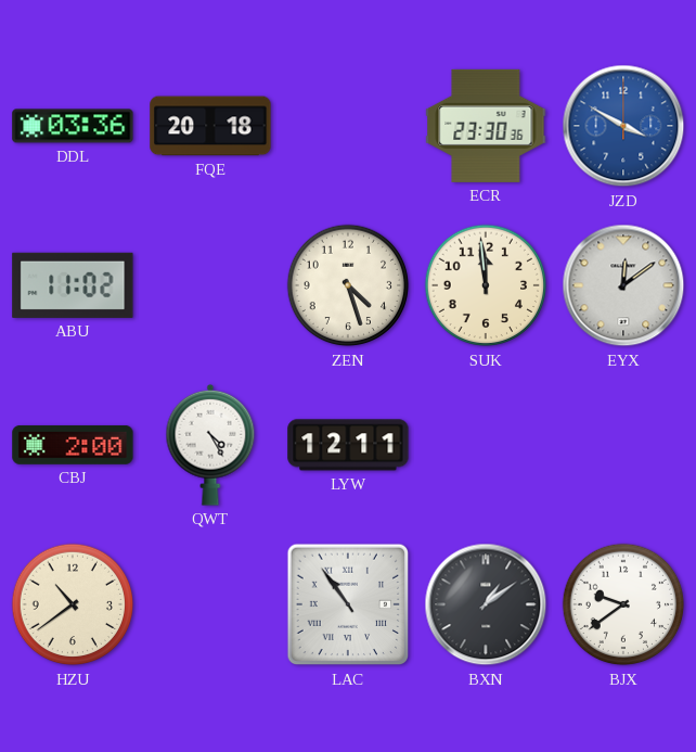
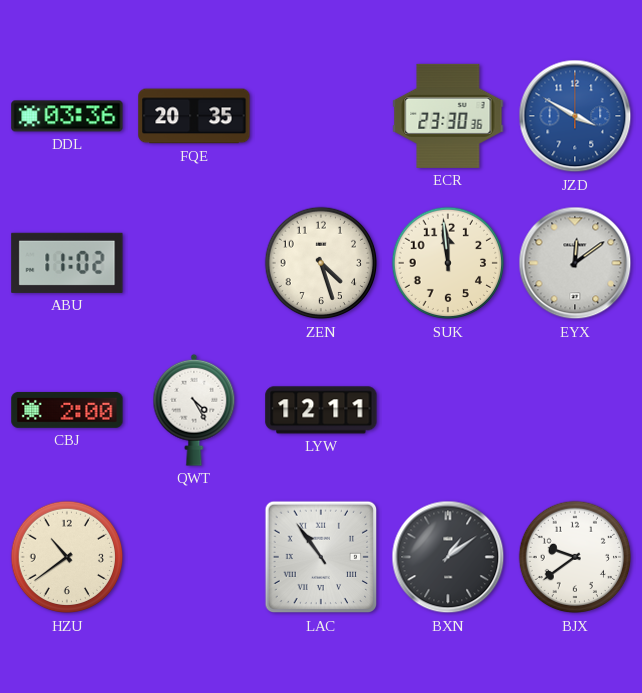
FQE: 20:18 -> 20:35
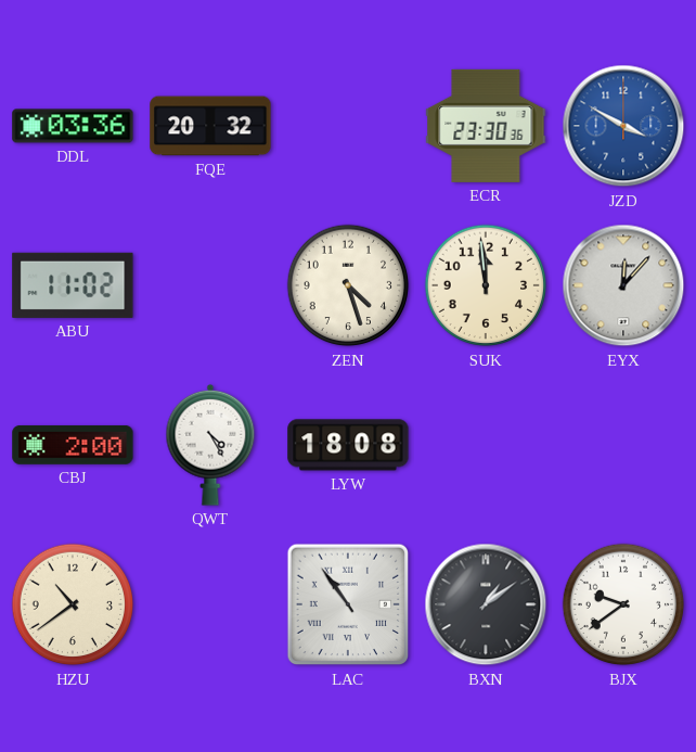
FQE: 20:35 -> 20:32
EYX: 12:09 -> 12:07
LYW: 12:11 -> 18:08
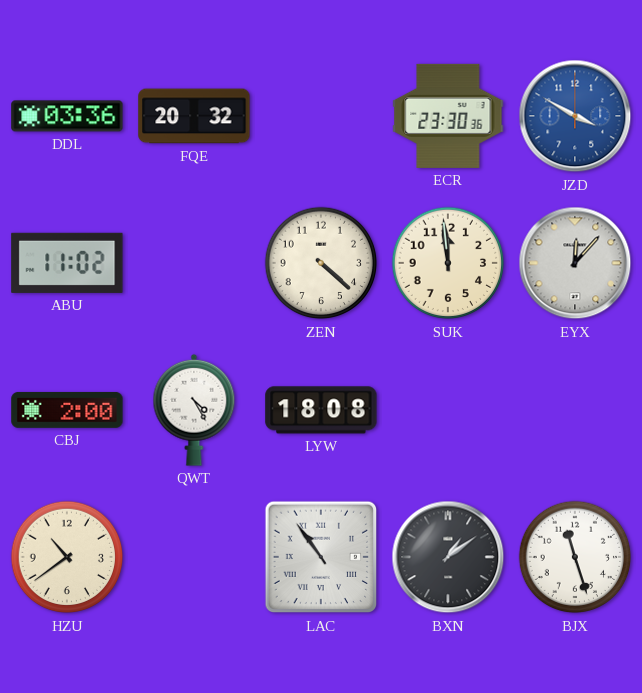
ZEN: 4:27 -> 4:22
BJX: 9:39 -> 11:27
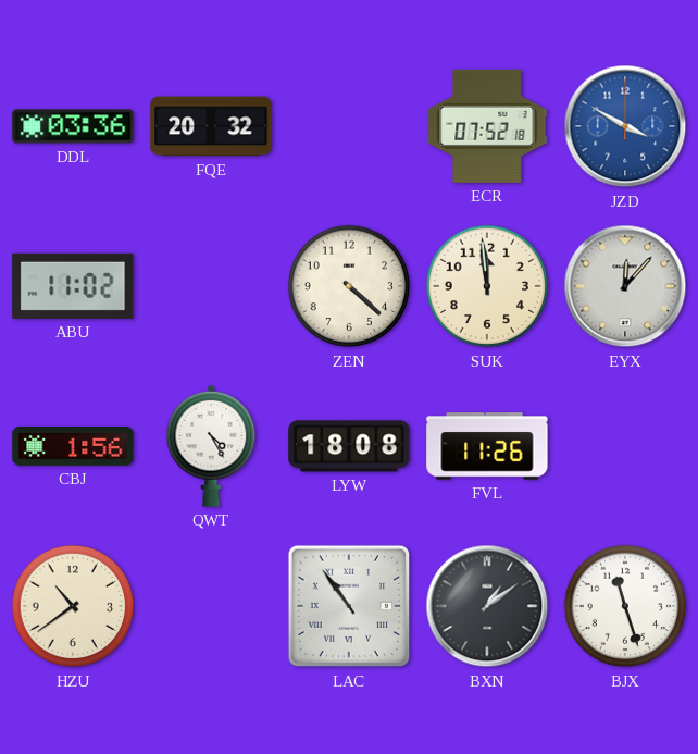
ECR: 23:30 -> 07:52
CBJ: 2:00 -> 1:56
FVL: none -> 11:26
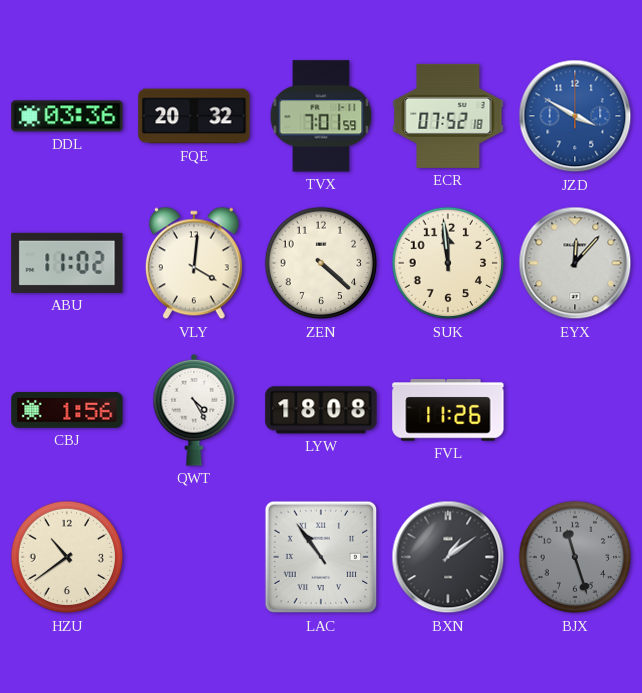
TVX: none -> 7:01
VLY: none -> 4:01
BJX dial: white -> grey
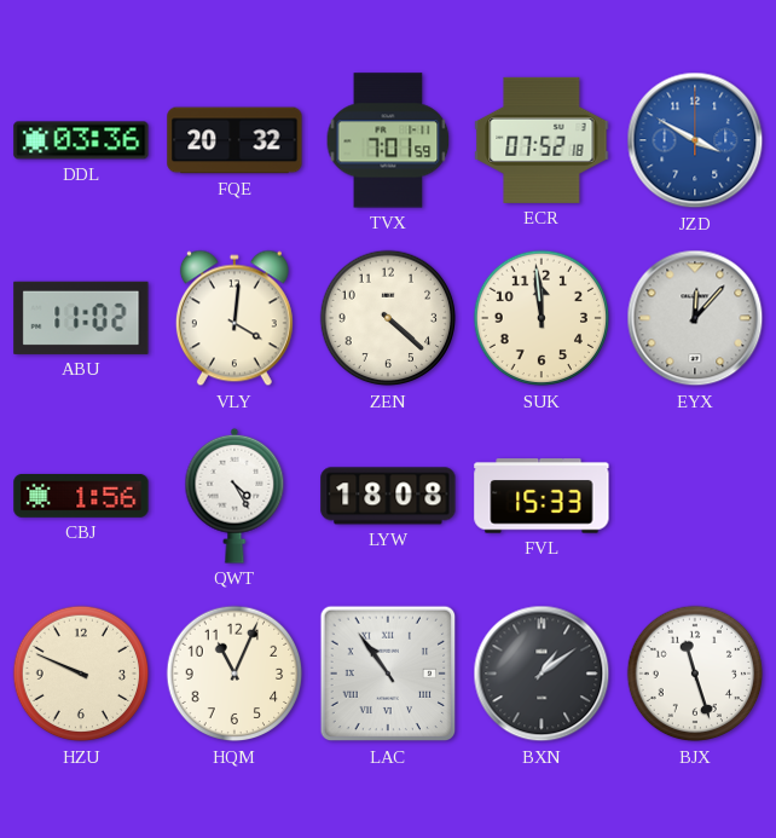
FVL: 11:26 -> 15:33
HZU: 10:39 -> 9:49
HQM: none -> 11:04
BJX dial: grey -> white
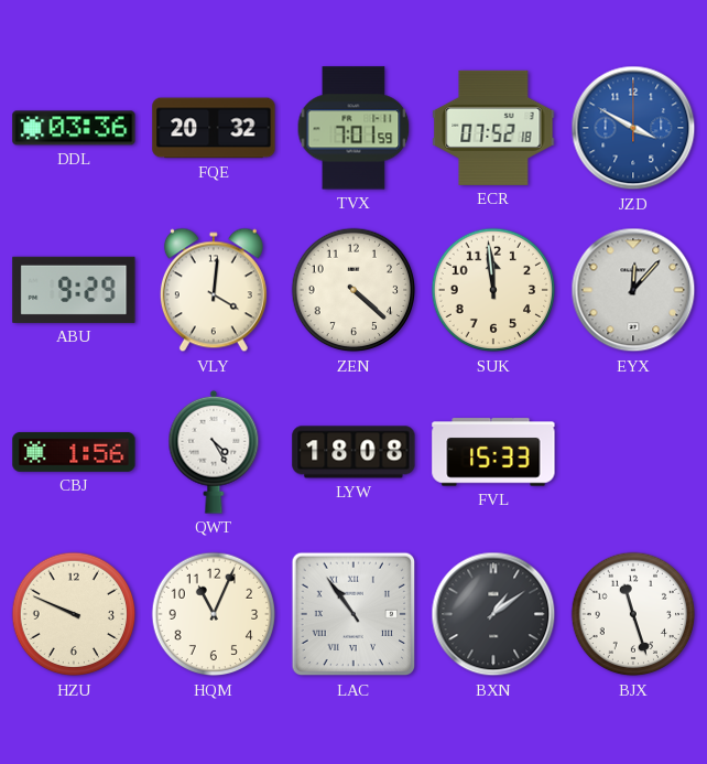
ABU: 11:02 -> 9:29
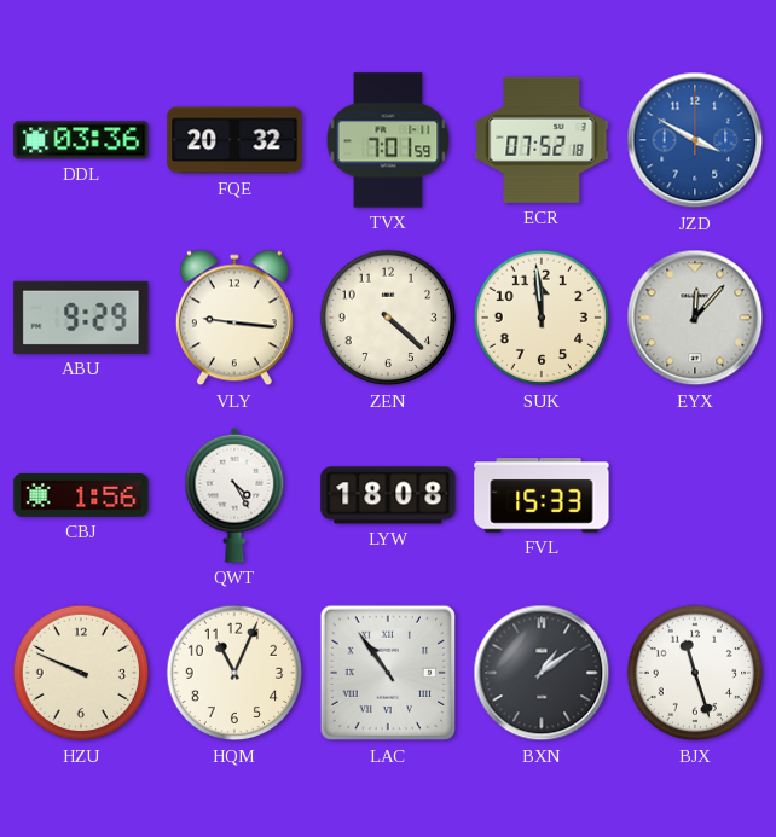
VLY: 4:01 -> 9:16
